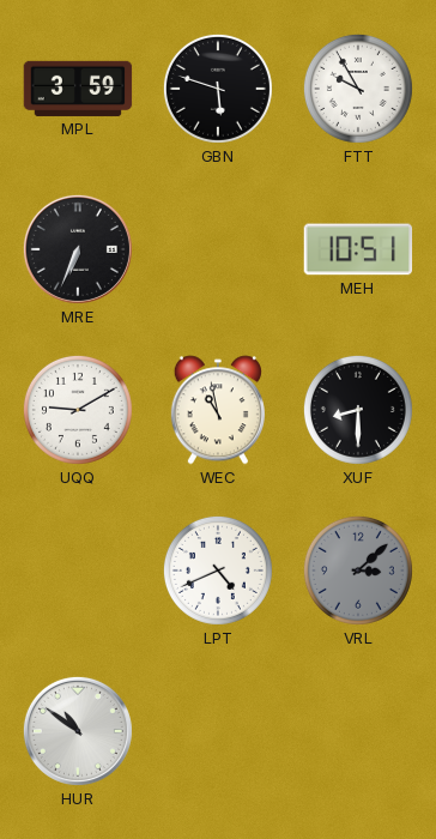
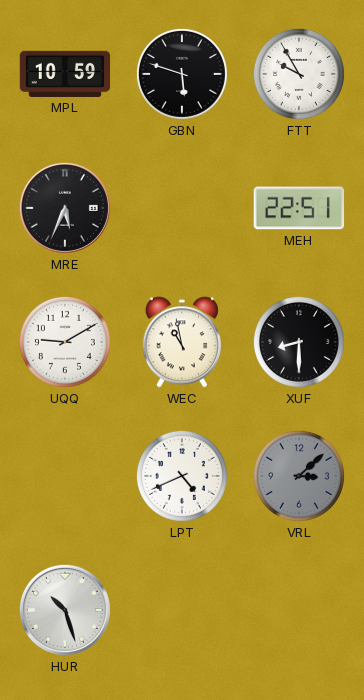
MPL: 3:59 -> 10:59
MRE: 6:34 -> 5:34
MEH: 10:51 -> 22:51
HUR: 10:51 -> 10:27
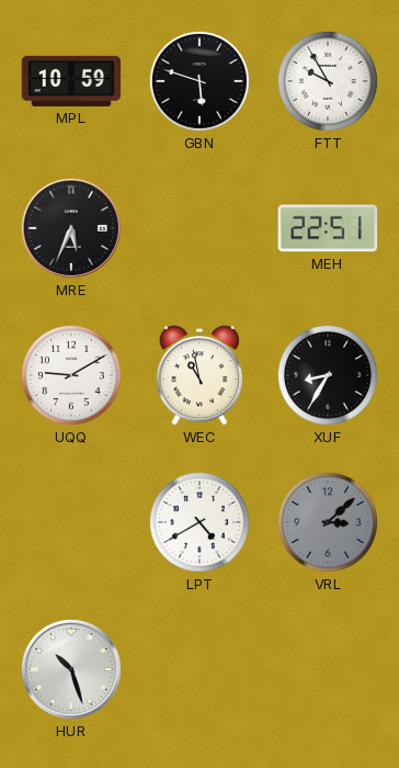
XUF: 8:30 -> 8:35
LPT: 4:41 -> 4:40
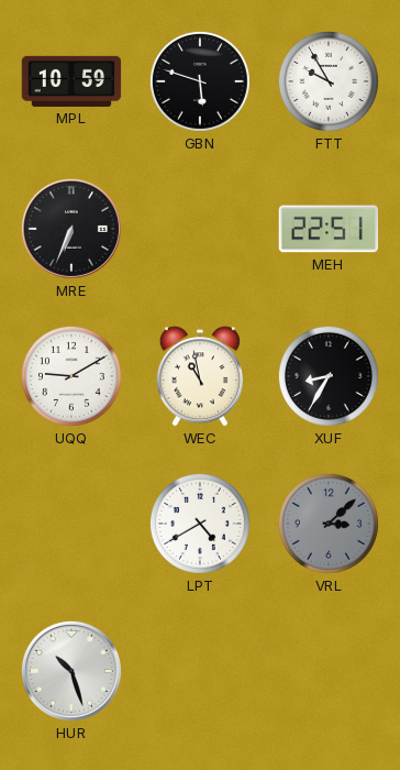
MRE: 5:34 -> 6:34
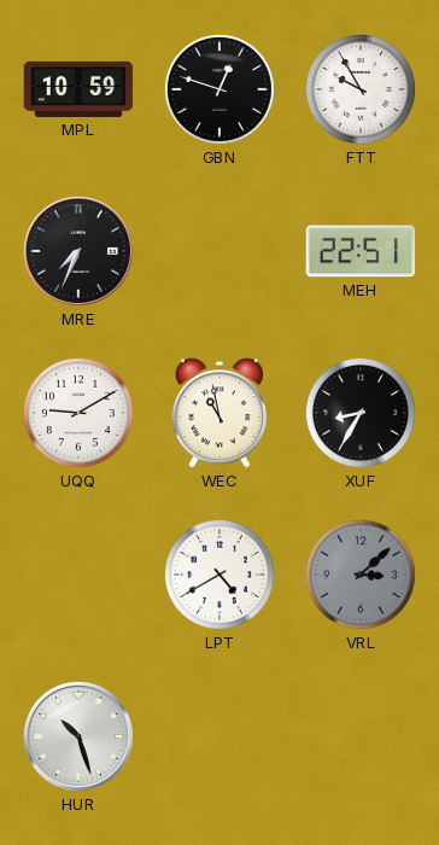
GBN: 5:48 -> 12:48
MRE: 6:34 -> 7:34
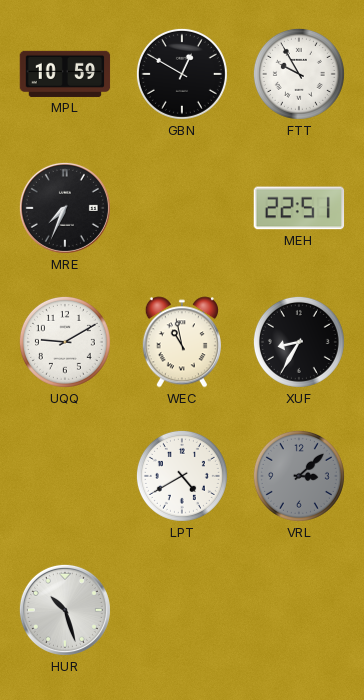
GBN: 12:48 -> 12:50
